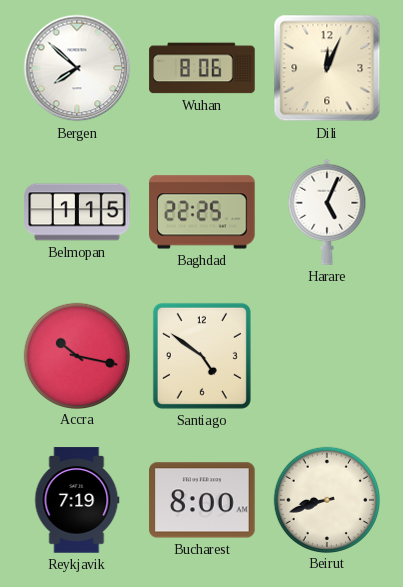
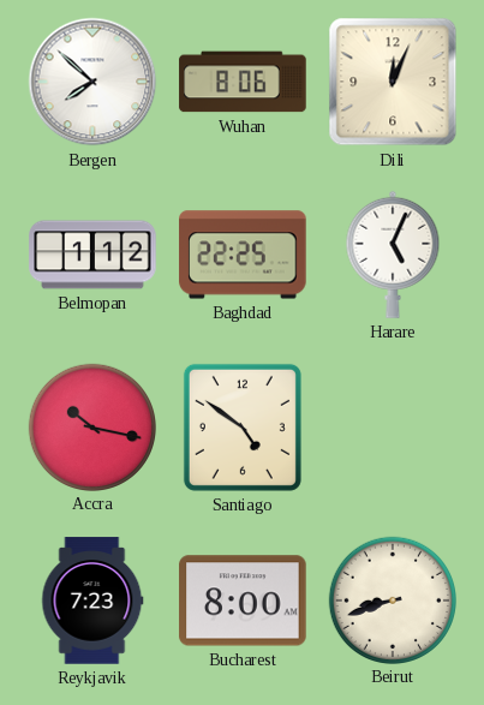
Belmopan: 1:15 -> 1:12
Reykjavik: 7:19 -> 7:23
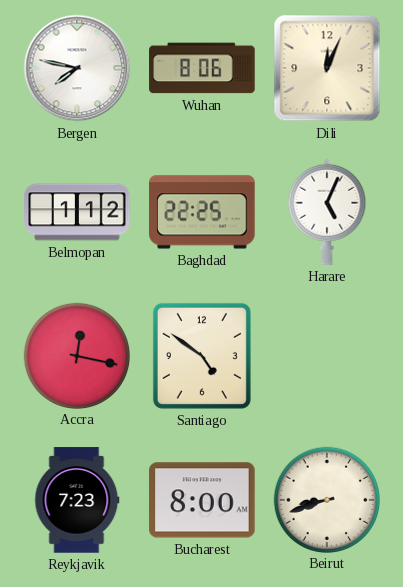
Bergen: 7:52 -> 7:47
Accra: 10:17 -> 12:17
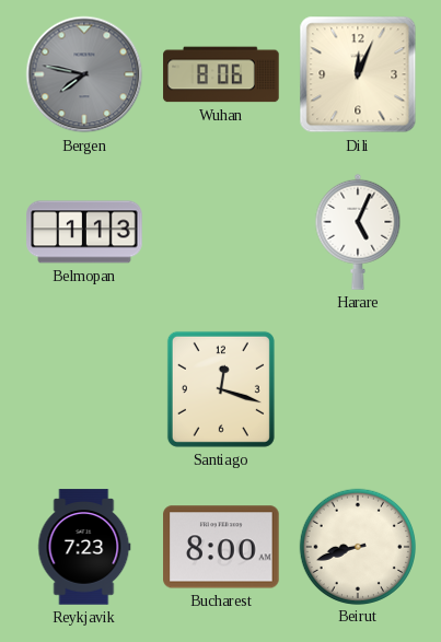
Bergen dial: white -> grey
Belmopan: 1:12 -> 1:13
Baghdad: 22:25 -> none
Accra: 12:17 -> none
Santiago: 4:51 -> 12:18
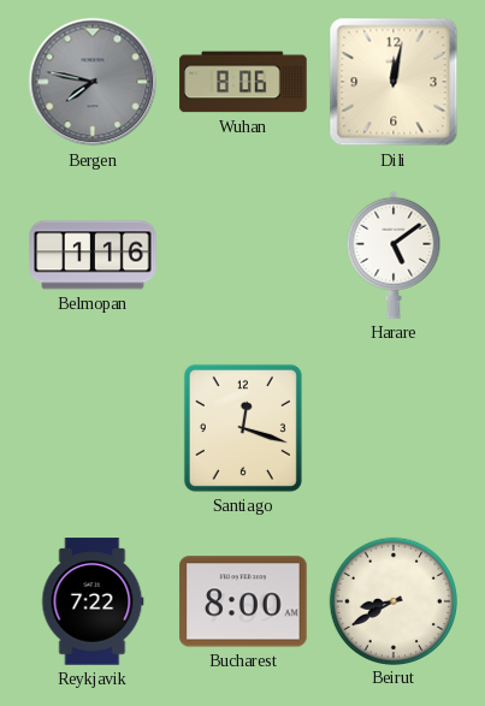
Dili: 12:04 -> 12:02
Belmopan: 1:13 -> 1:16
Harare: 5:04 -> 5:09
Reykjavik: 7:23 -> 7:22
Beirut: 8:42 -> 8:40
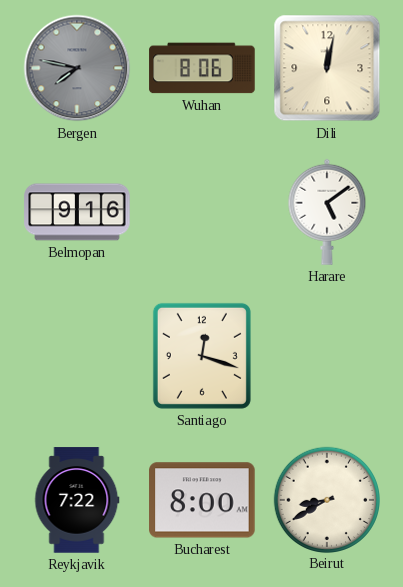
Belmopan: 1:16 -> 9:16
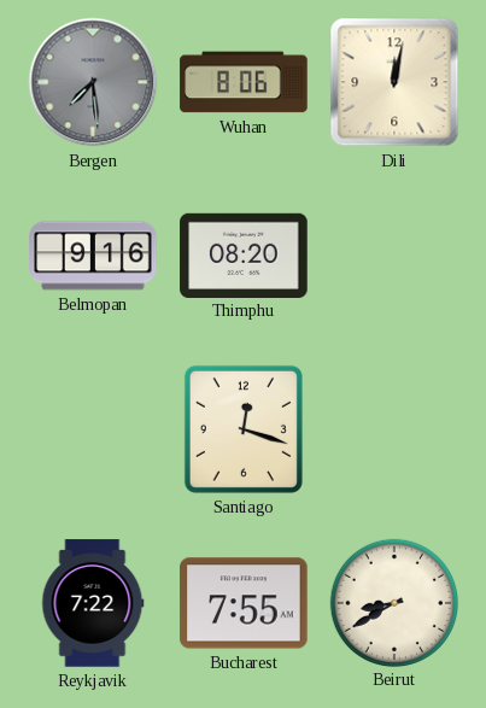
Bergen: 7:47 -> 7:29
Thimphu: none -> 08:20
Harare: 5:09 -> none
Bucharest: 8:00 -> 7:55
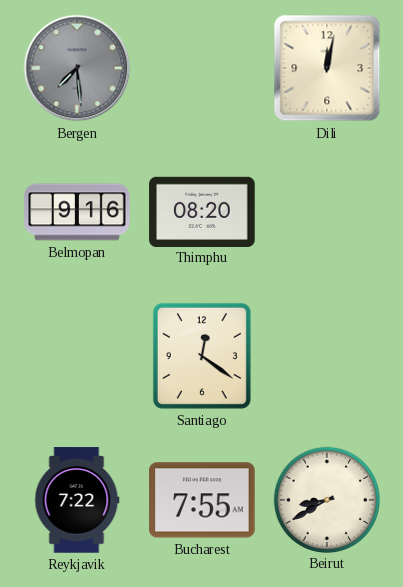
Wuhan: 8:06 -> none
Santiago: 12:18 -> 12:21
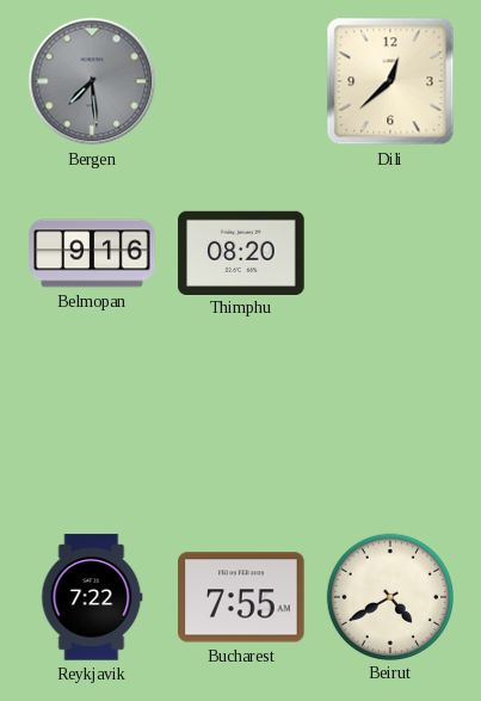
Dili: 12:02 -> 12:38
Santiago: 12:21 -> none
Beirut: 8:40 -> 4:40
